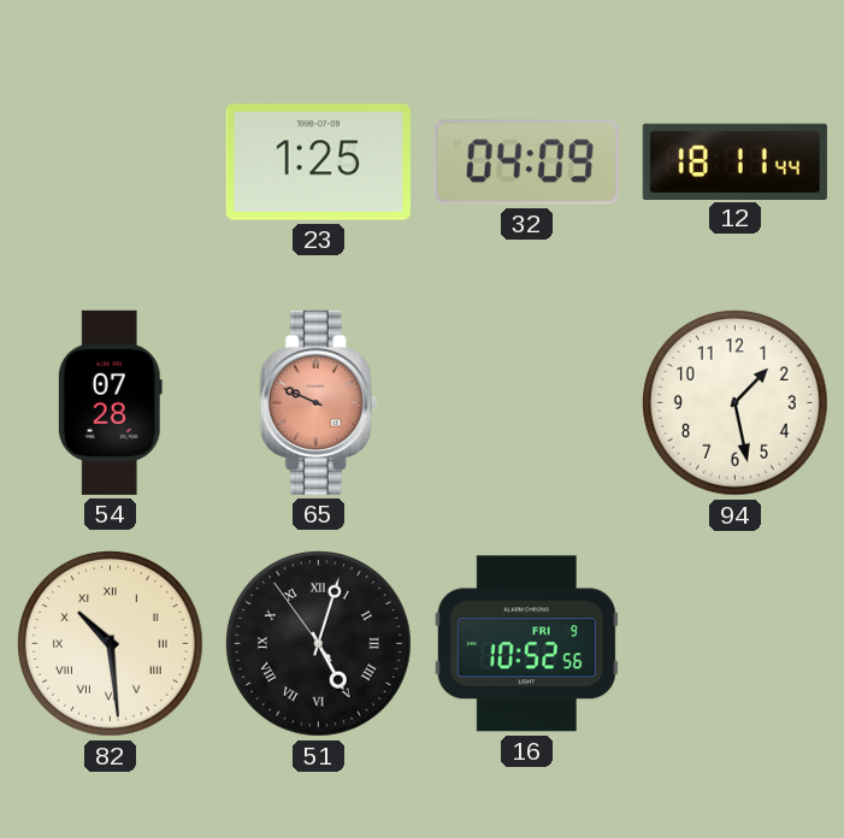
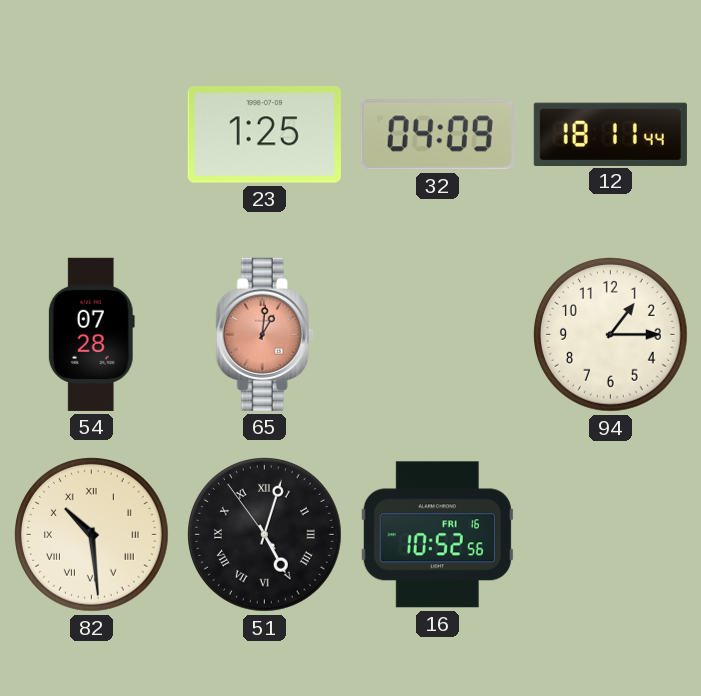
65: 9:49 -> 1:01
94: 1:28 -> 1:15
16 date: FRI 9 -> FRI 16
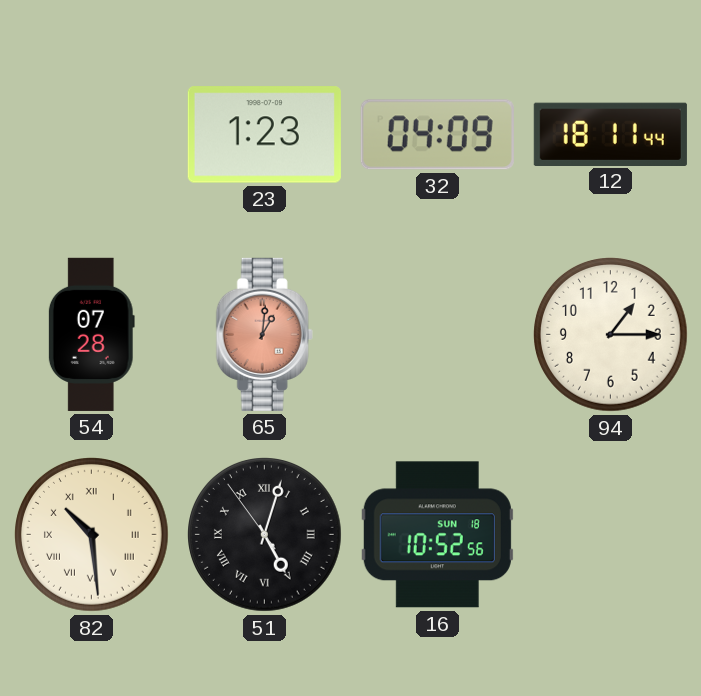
23: 1:25 -> 1:23
16 date: FRI 16 -> SUN 18
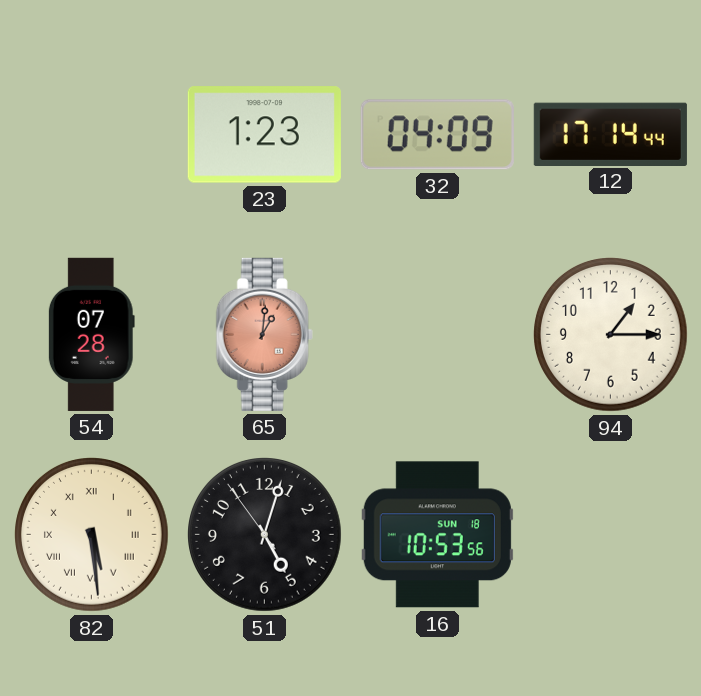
12: 18:11 -> 17:14
82: 10:29 -> 5:29
51 numerals: Roman -> Arabic
16: 10:52 -> 10:53
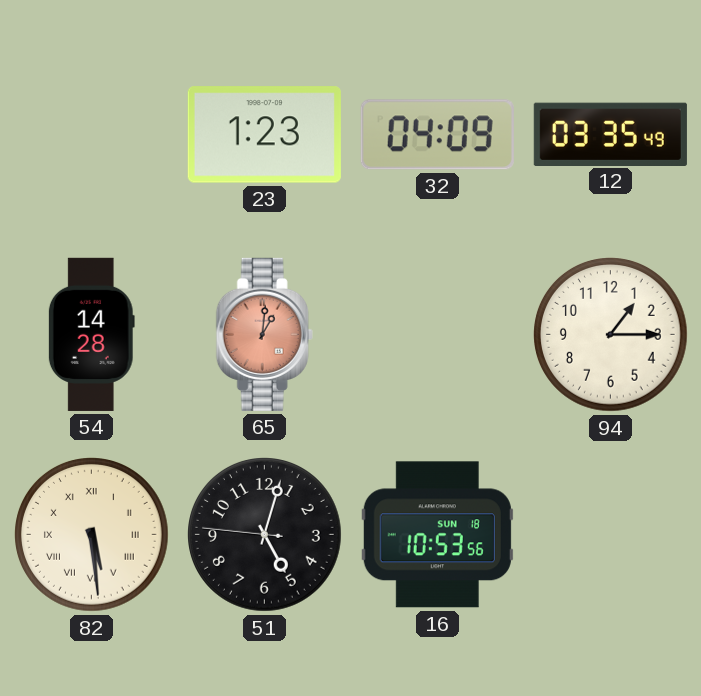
12: 17:14 -> 03:35
54: 07:28 -> 14:28
51: 5:02:54 -> 5:02:46
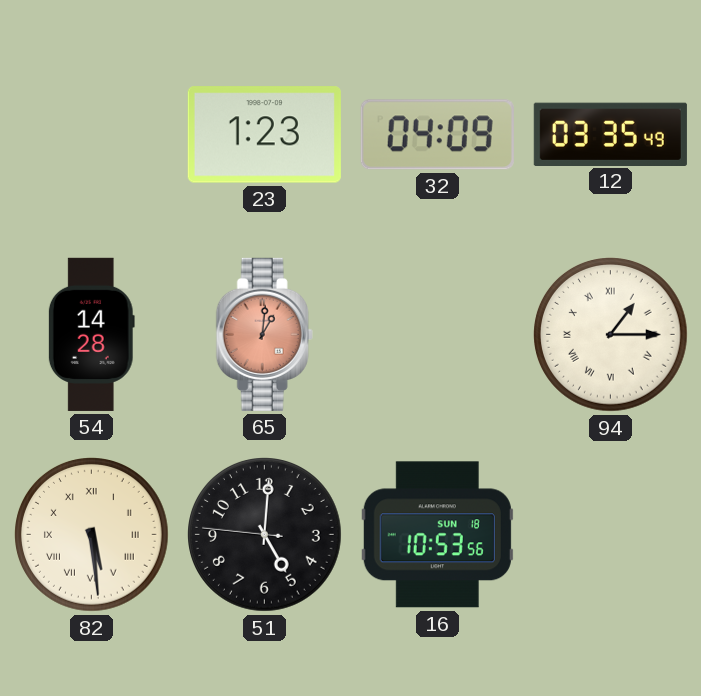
94 numerals: Arabic -> Roman
51: 5:02 -> 5:00
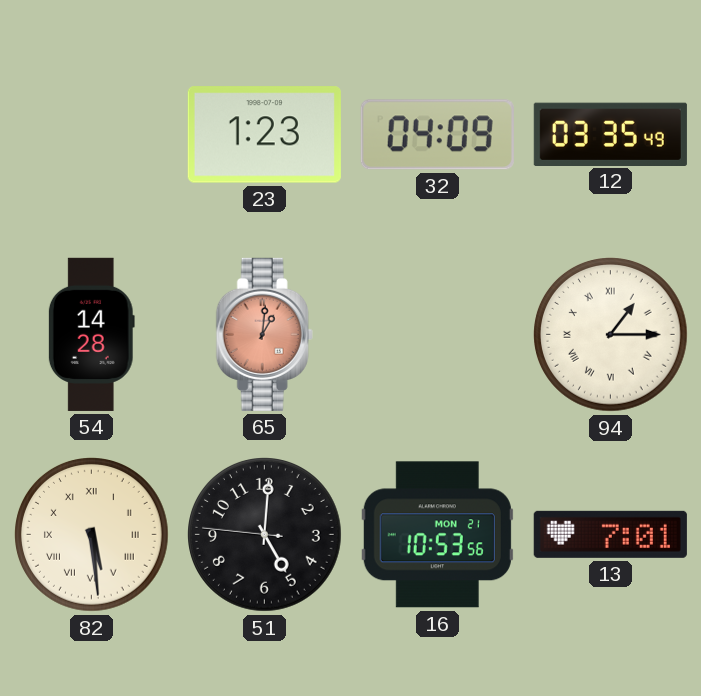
16 date: SUN 18 -> MON 21
13: none -> 7:01
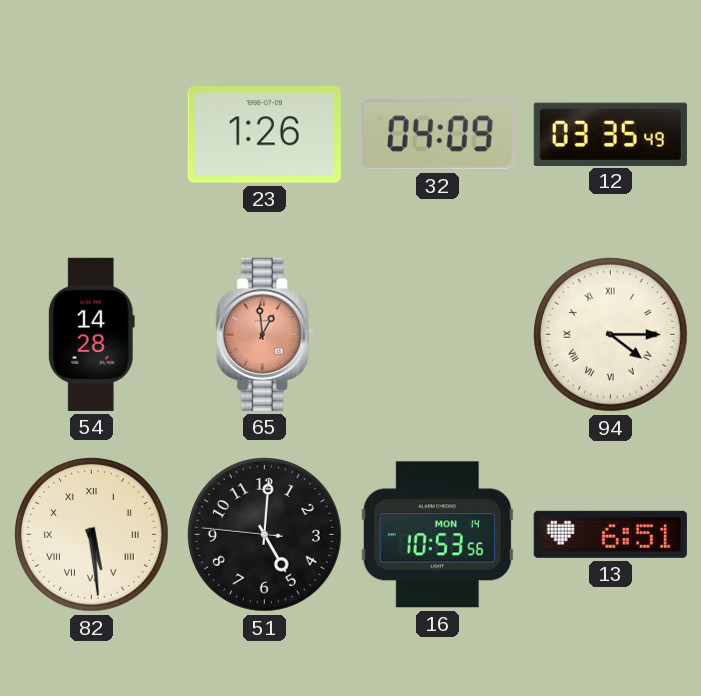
23: 1:23 -> 1:26
65: 1:01 -> 12:59
94: 1:15 -> 4:15
16 date: MON 21 -> MON 14
13: 7:01 -> 6:51
